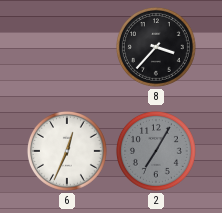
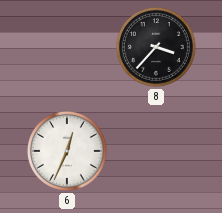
2: 7:05 -> none
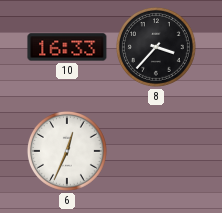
10: none -> 16:33
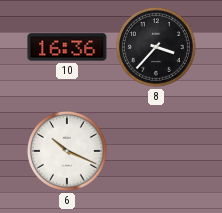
10: 16:33 -> 16:36
6: 12:34 -> 10:19
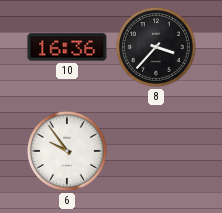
6: 10:19 -> 9:54
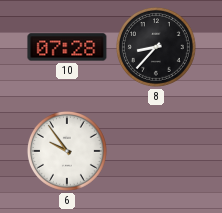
10: 16:36 -> 07:28
8: 3:37 -> 8:37
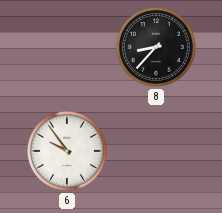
10: 07:28 -> none
